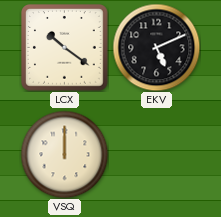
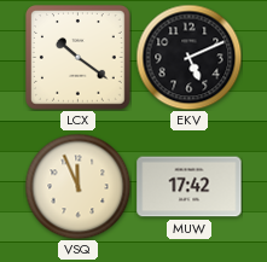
VSQ: 12:00 -> 11:56
MUW: none -> 17:42
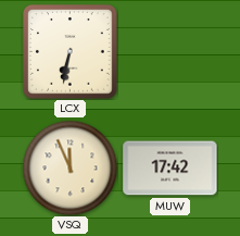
LCX: 10:21 -> 6:32
EKV: 5:11 -> none
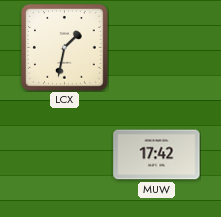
LCX: 6:32 -> 1:32
VSQ: 11:56 -> none
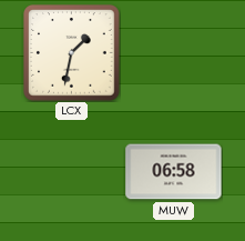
MUW: 17:42 -> 06:58
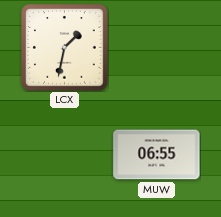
MUW: 06:58 -> 06:55
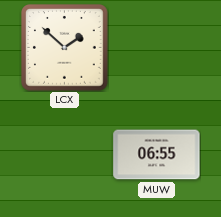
LCX: 1:32 -> 1:52
